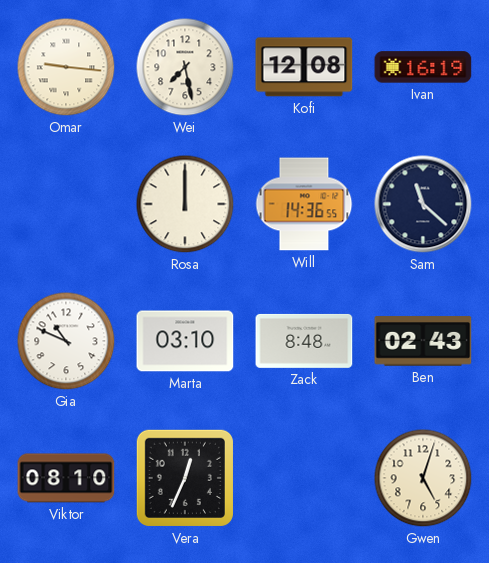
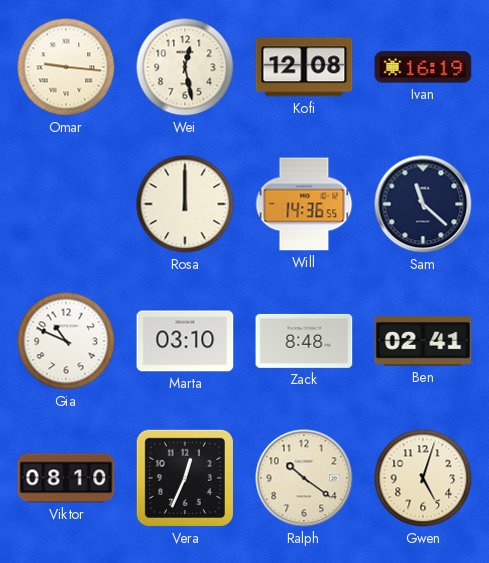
Wei: 7:28 -> 12:28
Ben: 02:43 -> 02:41
Ralph: none -> 10:21
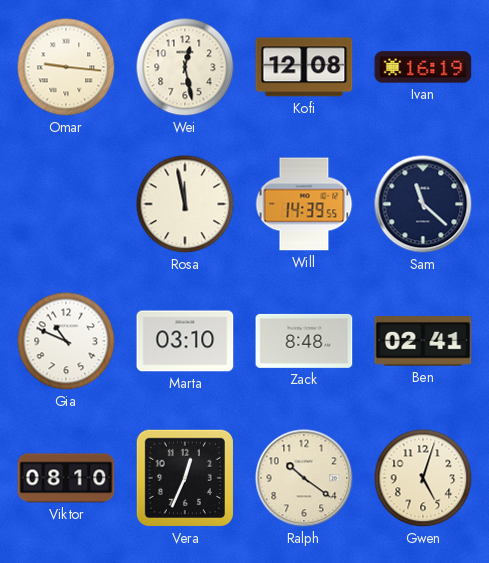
Rosa: 12:00 -> 11:58
Will: 14:36 -> 14:39
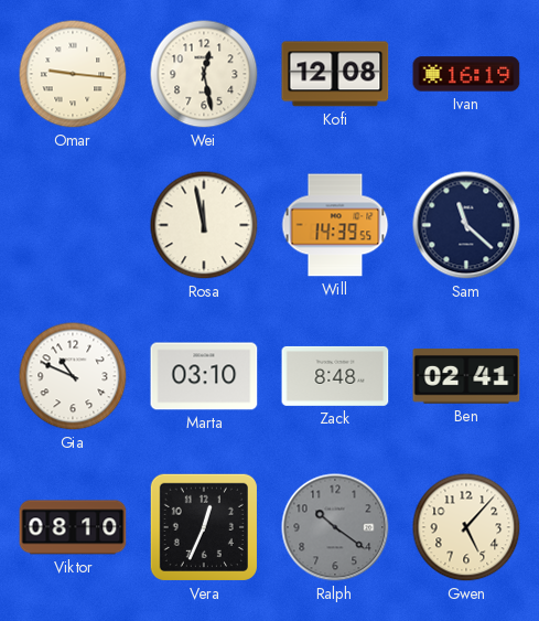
Ralph dial: cream -> grey
Gwen: 5:03 -> 5:07
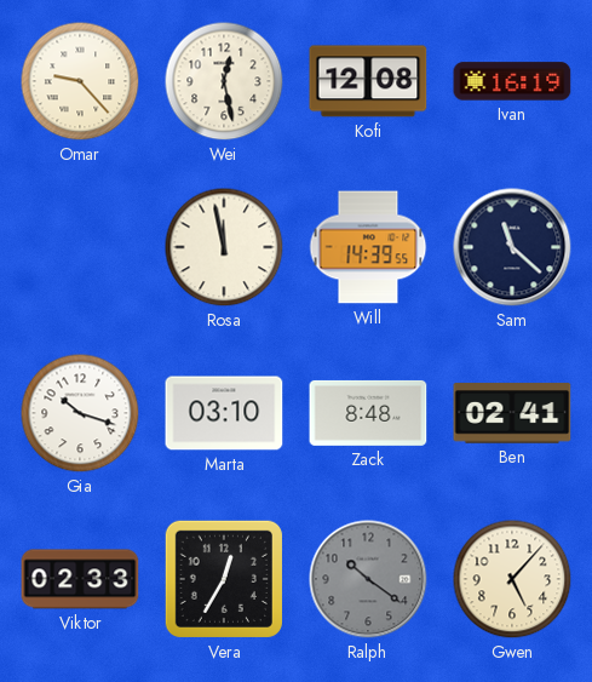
Omar: 9:16 -> 9:23
Gia: 10:49 -> 10:18
Viktor: 08:10 -> 02:33
Vera: 12:34 -> 12:35
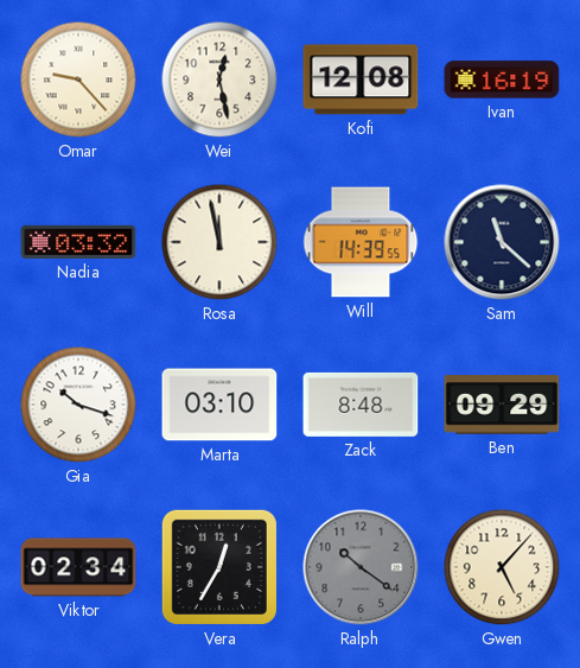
Nadia: none -> 03:32
Ben: 02:41 -> 09:29
Viktor: 02:33 -> 02:34
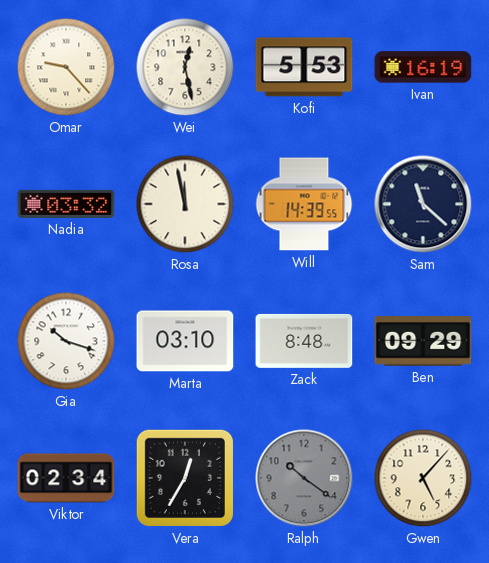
Kofi: 12:08 -> 5:53
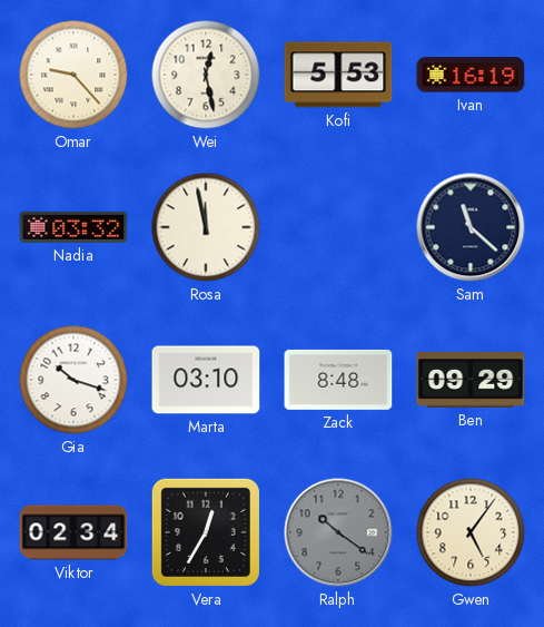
Will: 14:39 -> none
Gwen: 5:07 -> 5:06
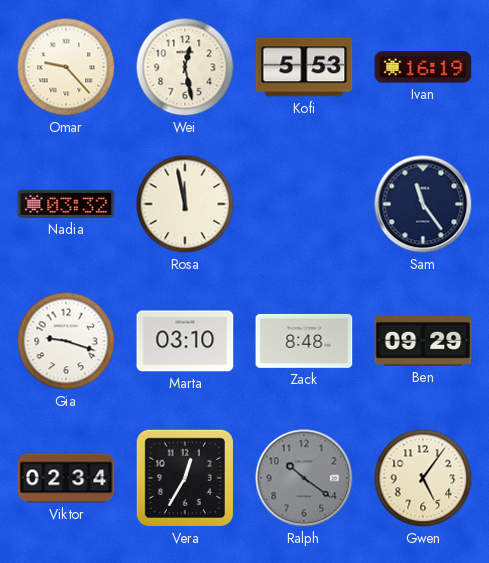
Sam: 11:22 -> 11:24
Gia: 10:18 -> 9:18
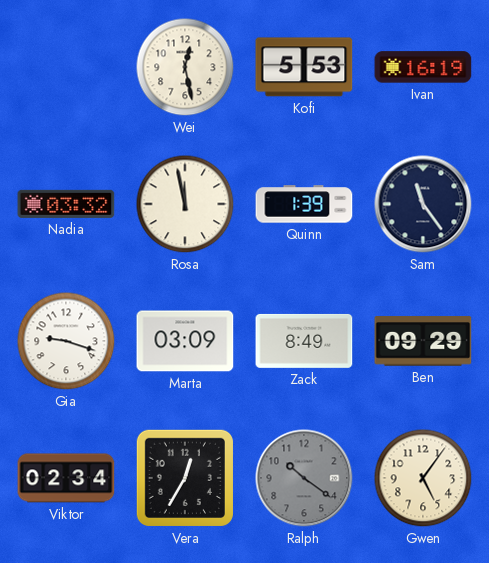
Omar: 9:23 -> none
Quinn: none -> 1:39
Marta: 03:10 -> 03:09
Zack: 8:48 -> 8:49
